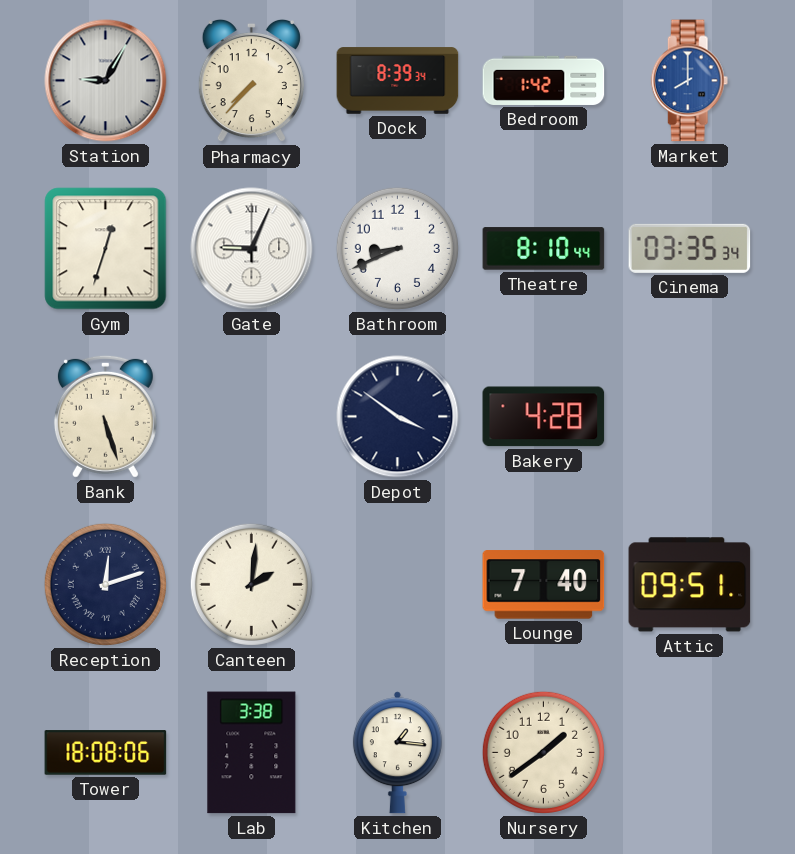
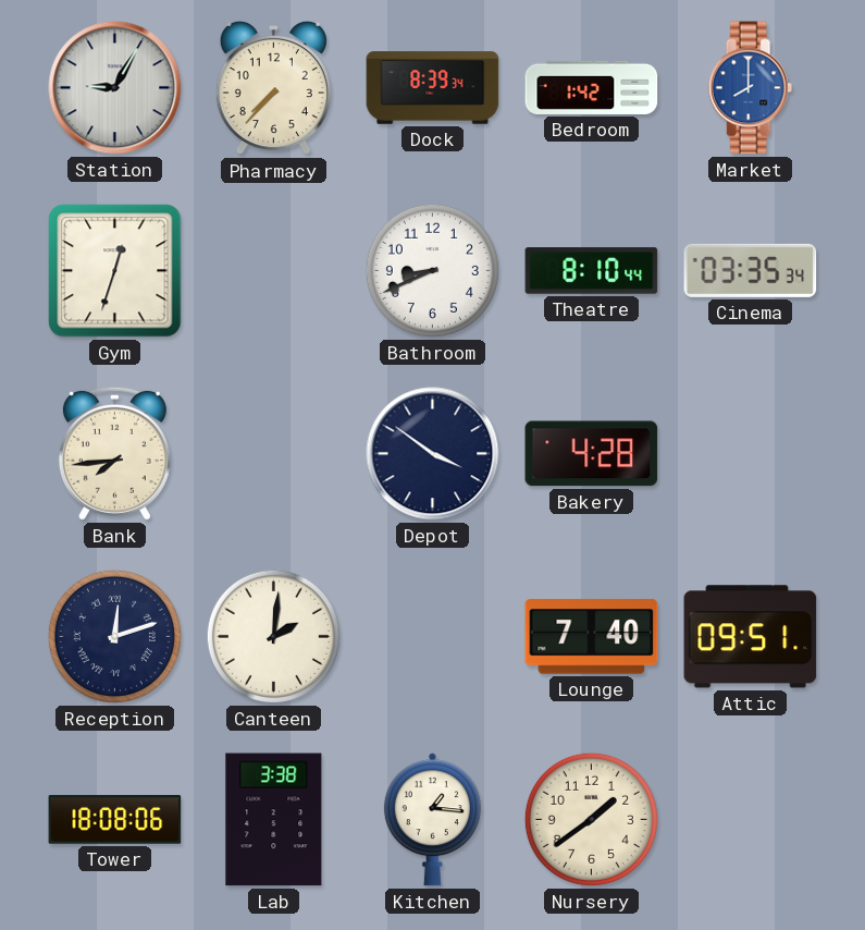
Gate: 9:04 -> none
Bank: 5:27 -> 7:44
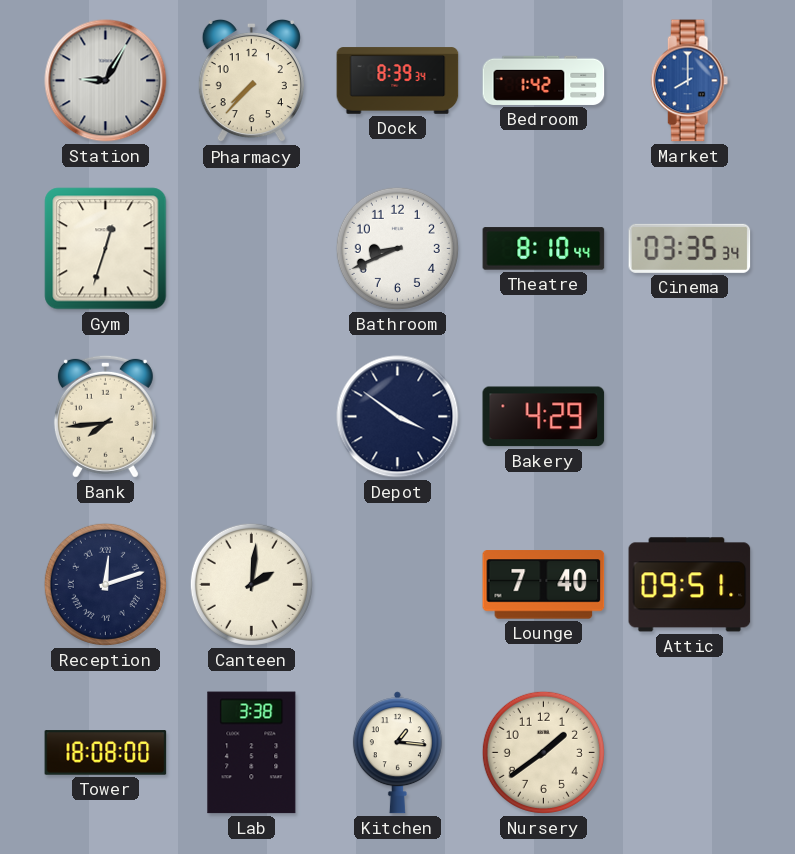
Bakery: 4:28 -> 4:29
Tower: 18:08:06 -> 18:08:00
